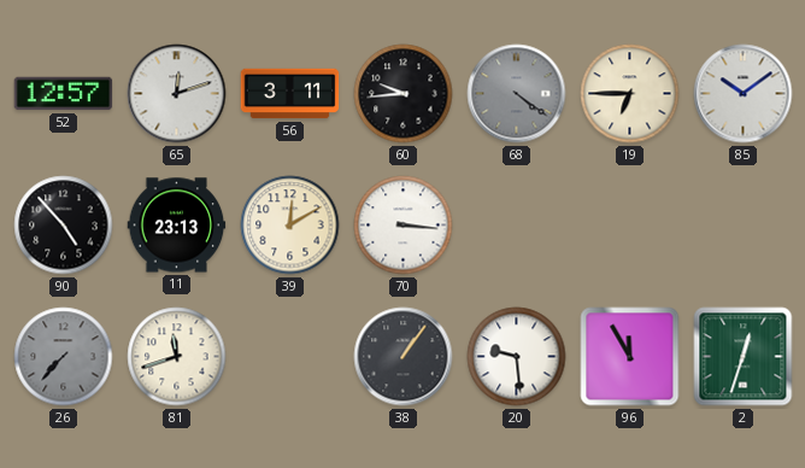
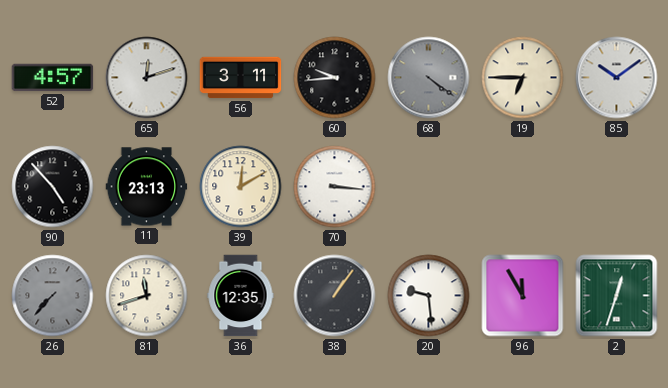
52: 12:57 -> 4:57
36: none -> 12:35
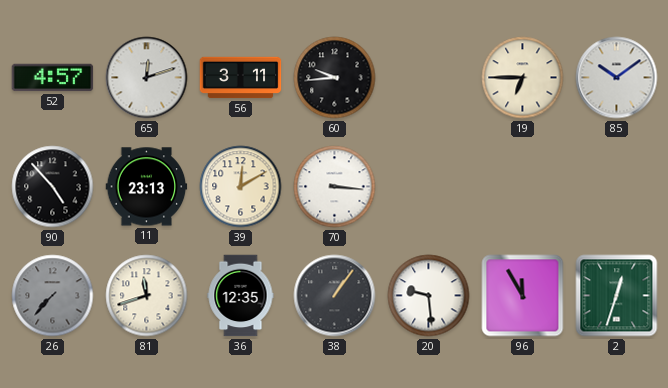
68: 4:21 -> none
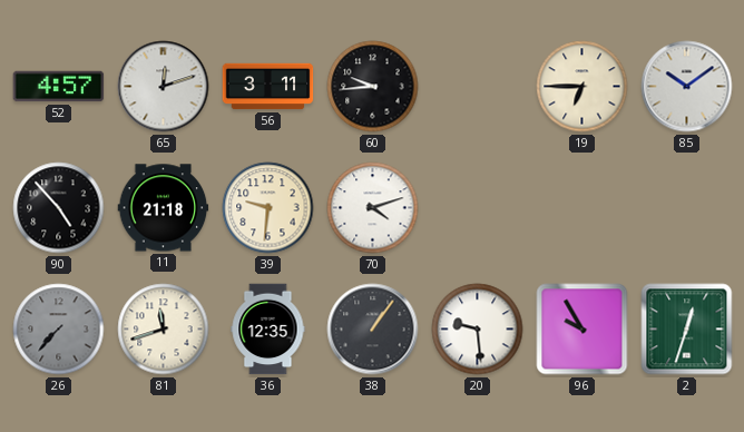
11: 23:13 -> 21:18
39: 12:10 -> 9:31
70: 3:16 -> 4:12
96: 11:55 -> 9:55
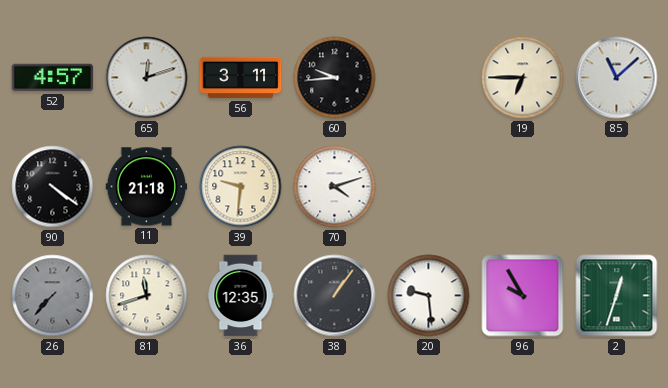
85: 10:09 -> 11:08
90: 4:53 -> 4:21
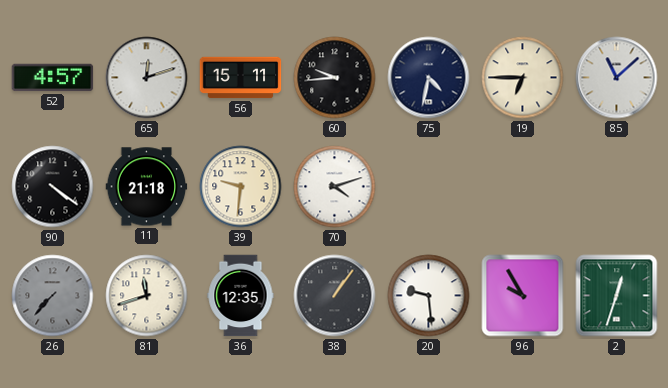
56: 3:11 -> 15:11
75: none -> 4:32
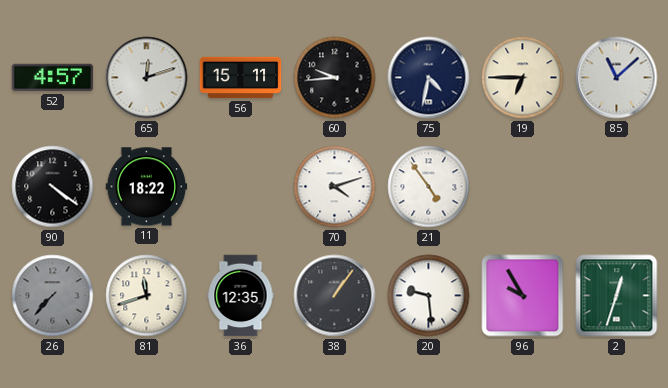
11: 21:18 -> 18:22
39: 9:31 -> none
21: none -> 4:54
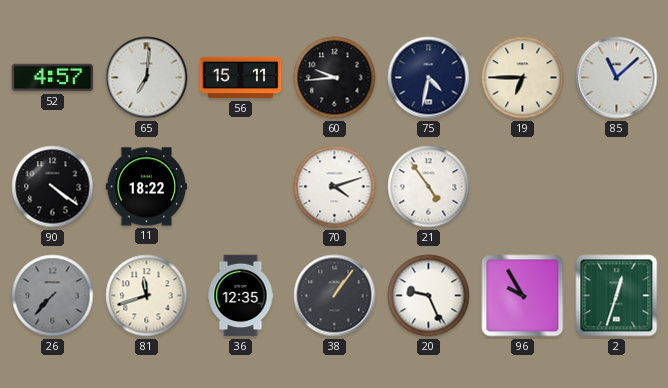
65: 12:12 -> 7:01
20: 9:29 -> 9:26
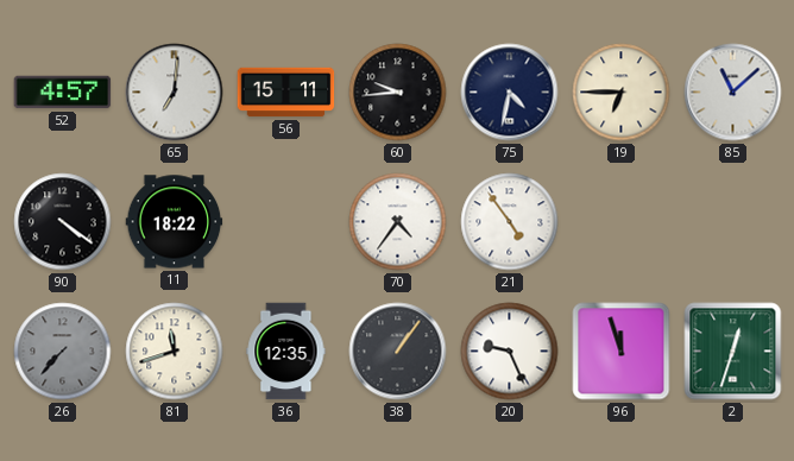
70: 4:12 -> 4:36
96: 9:55 -> 11:57
